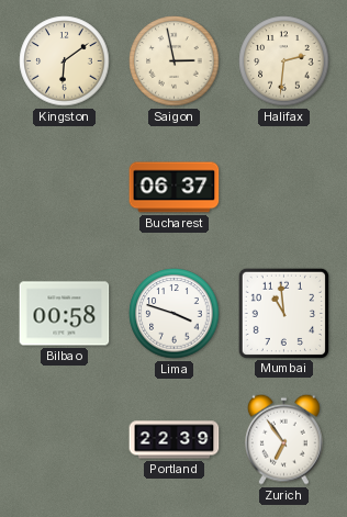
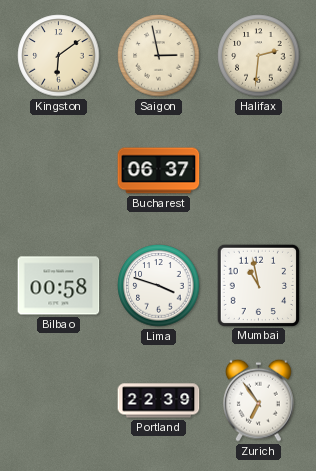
Mumbai: 10:59 -> 10:58
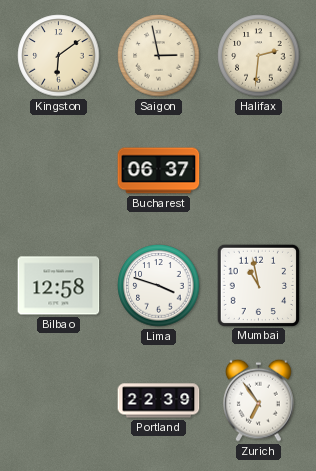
Bilbao: 00:58 -> 12:58
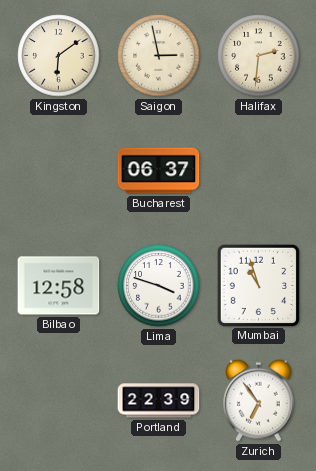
Mumbai: 10:58 -> 10:57
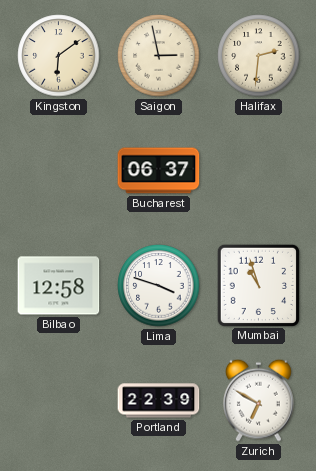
Zurich: 6:54 -> 6:50
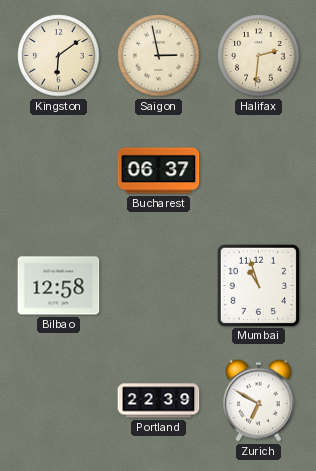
Lima: 3:48 -> none
